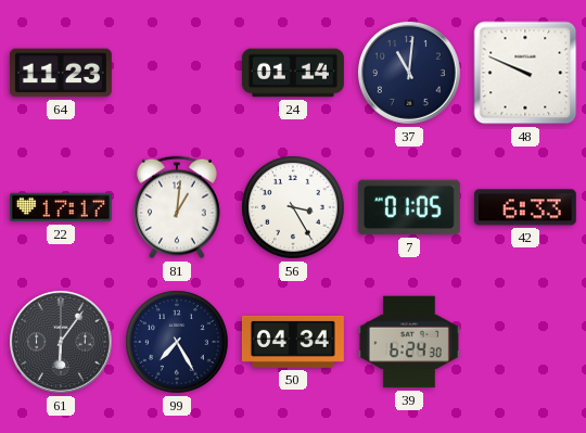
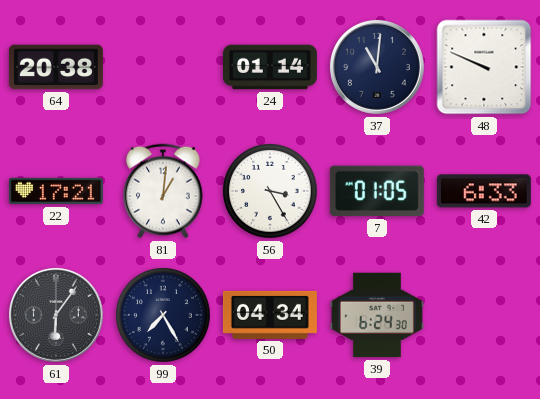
64: 11:23 -> 20:38
22: 17:17 -> 17:21
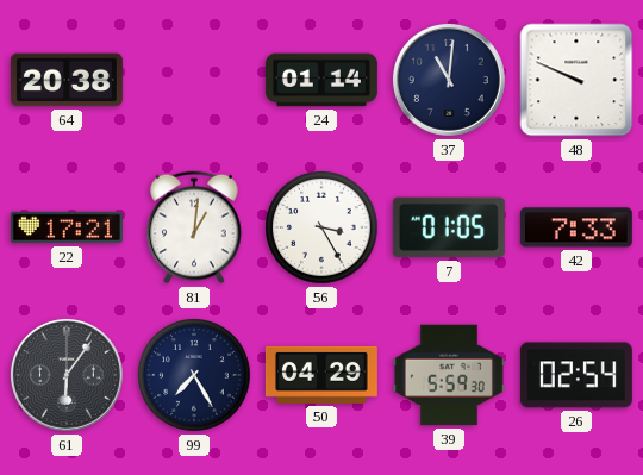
42: 6:33 -> 7:33
50: 04:34 -> 04:29
39: 6:24 -> 5:59
26: none -> 02:54
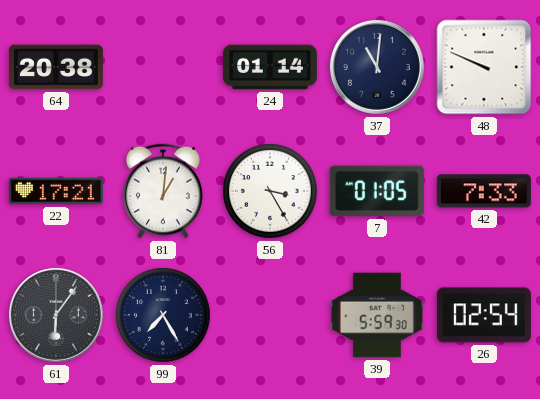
50: 04:29 -> none
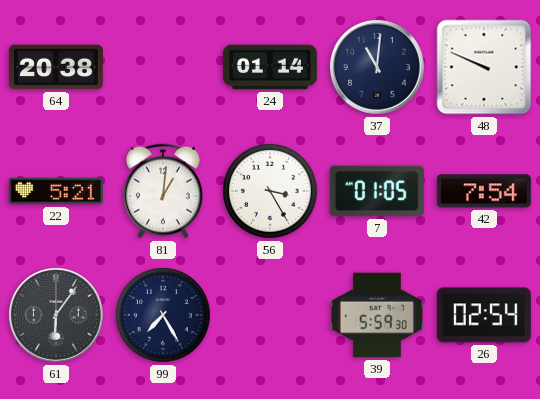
22: 17:21 -> 5:21
42: 7:33 -> 7:54
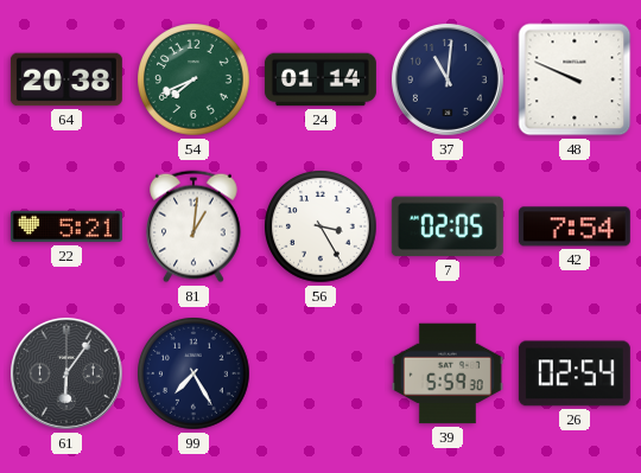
54: none -> 7:41
7: 01:05 -> 02:05
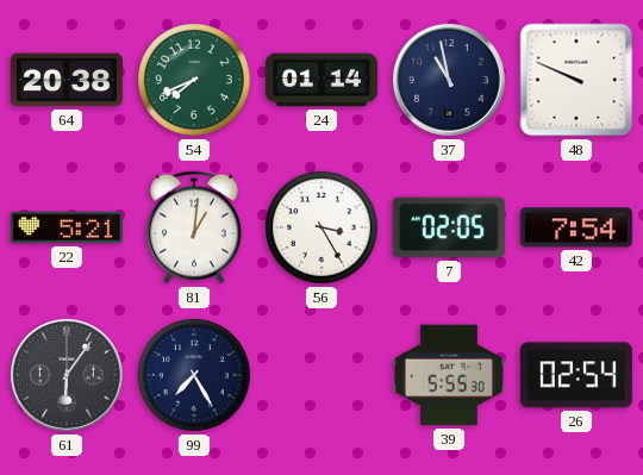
37: 11:01 -> 10:58
39: 5:59 -> 5:55
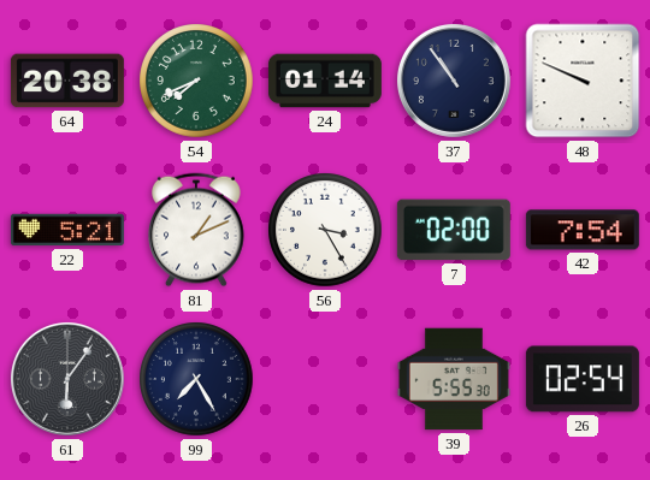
37: 10:58 -> 10:54
81: 1:01 -> 1:11
7: 02:05 -> 02:00
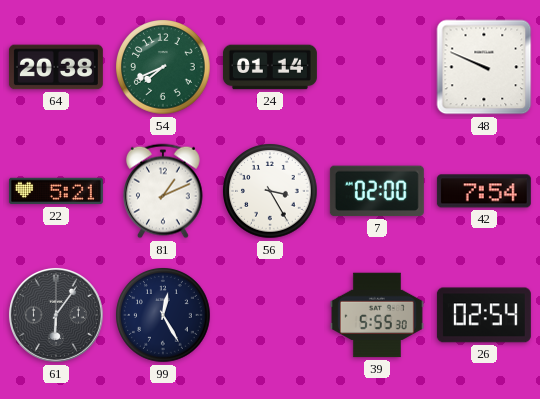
37: 10:54 -> none
99: 7:25 -> 12:25
